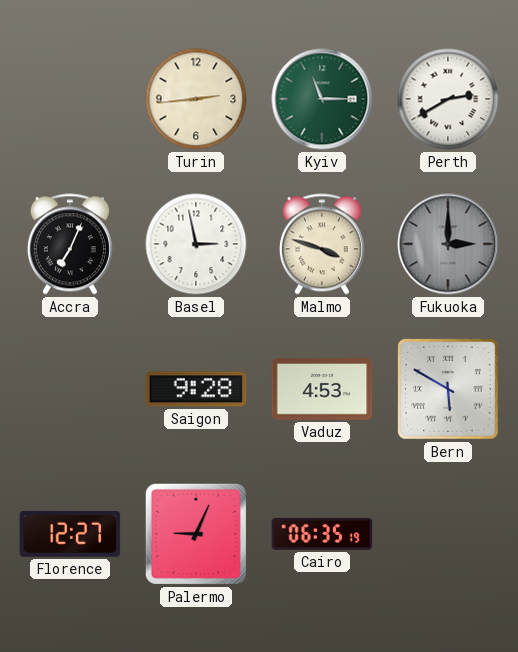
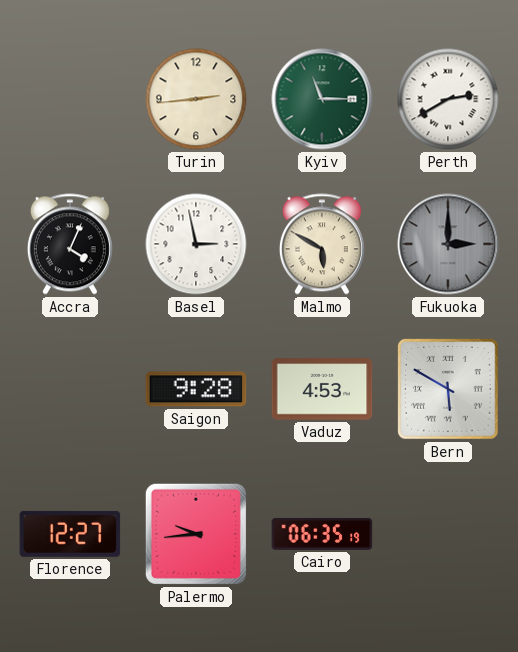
Accra: 7:04 -> 4:04
Malmo: 3:48 -> 5:50
Palermo: 9:04 -> 9:44
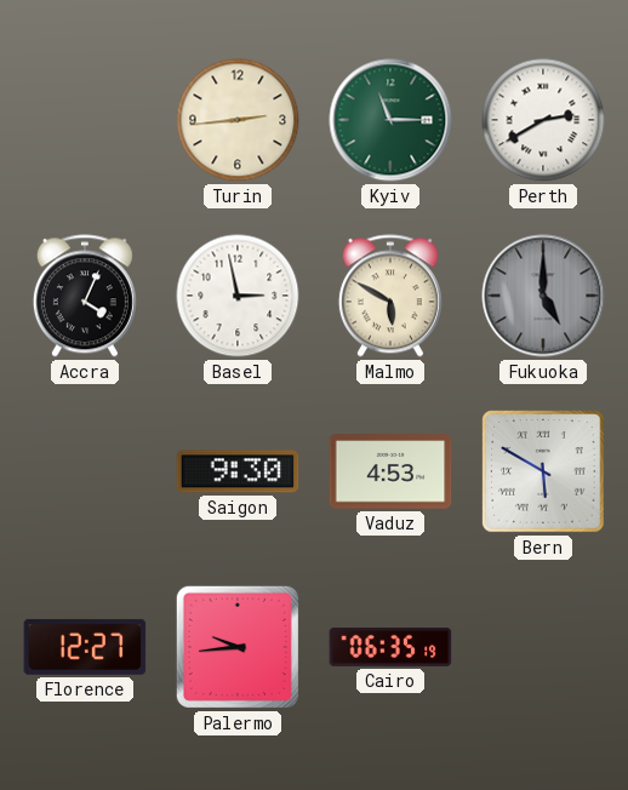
Fukuoka: 3:00 -> 5:00
Saigon: 9:28 -> 9:30
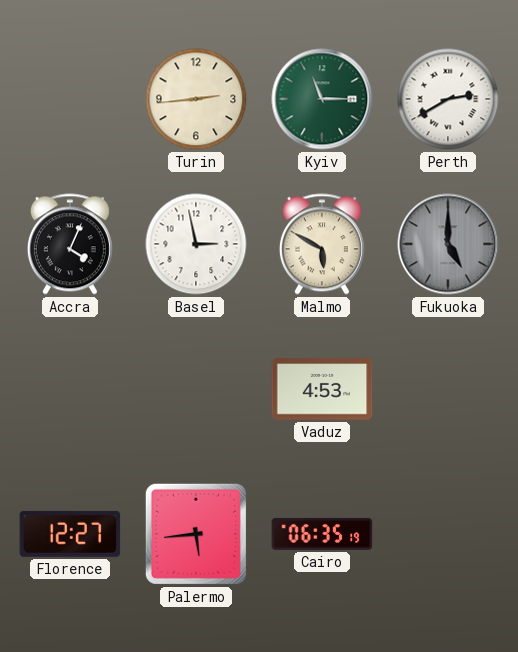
Saigon: 9:30 -> none
Bern: 5:50 -> none
Palermo: 9:44 -> 5:44
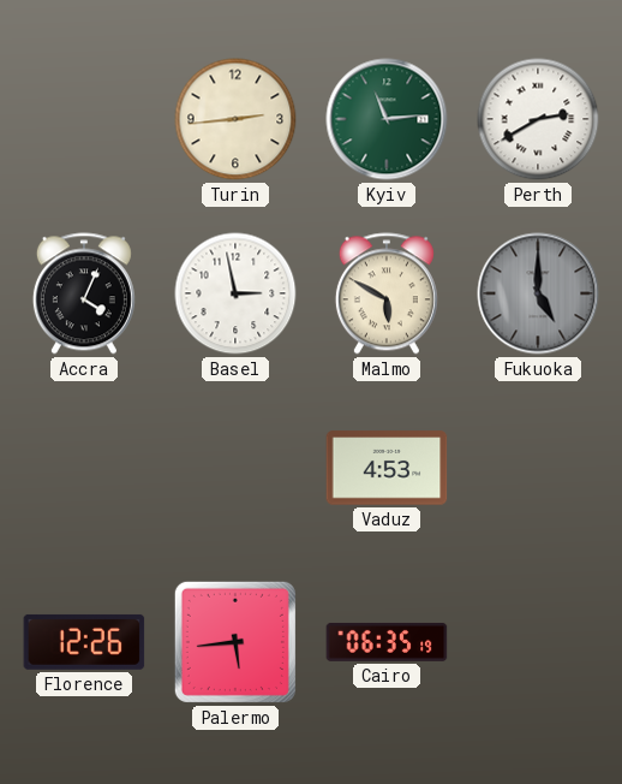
Kyiv: 11:15 -> 11:14
Florence: 12:27 -> 12:26
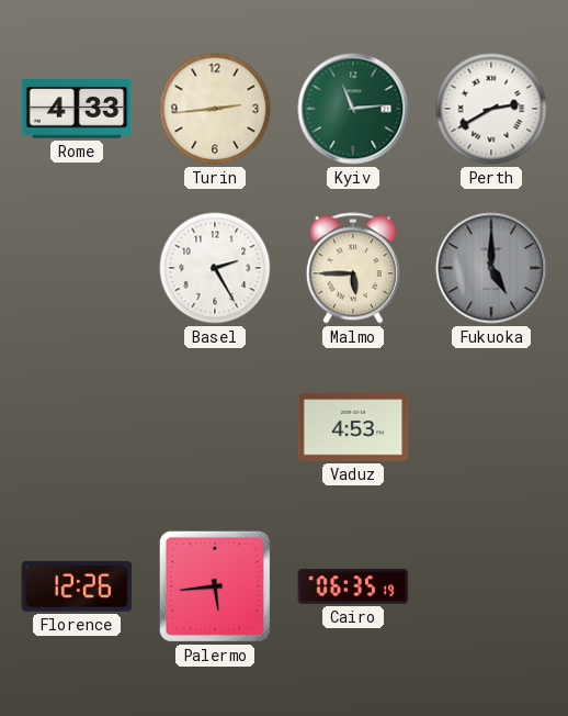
Rome: none -> 4:33
Accra: 4:04 -> none
Basel: 2:58 -> 2:25
Malmo: 5:50 -> 5:45
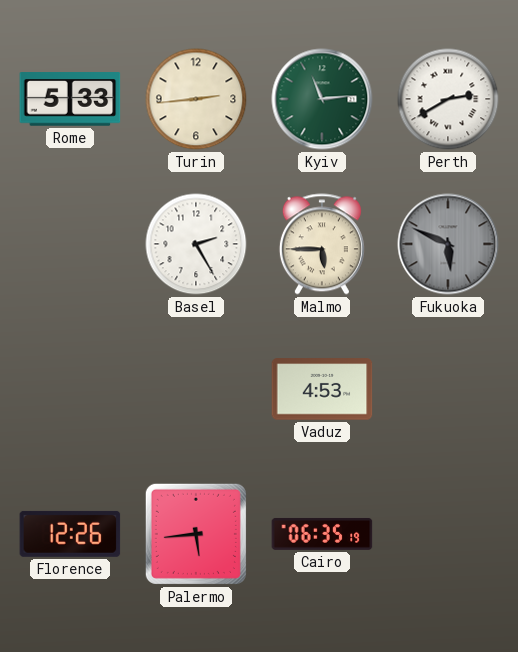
Rome: 4:33 -> 5:33
Fukuoka: 5:00 -> 5:49
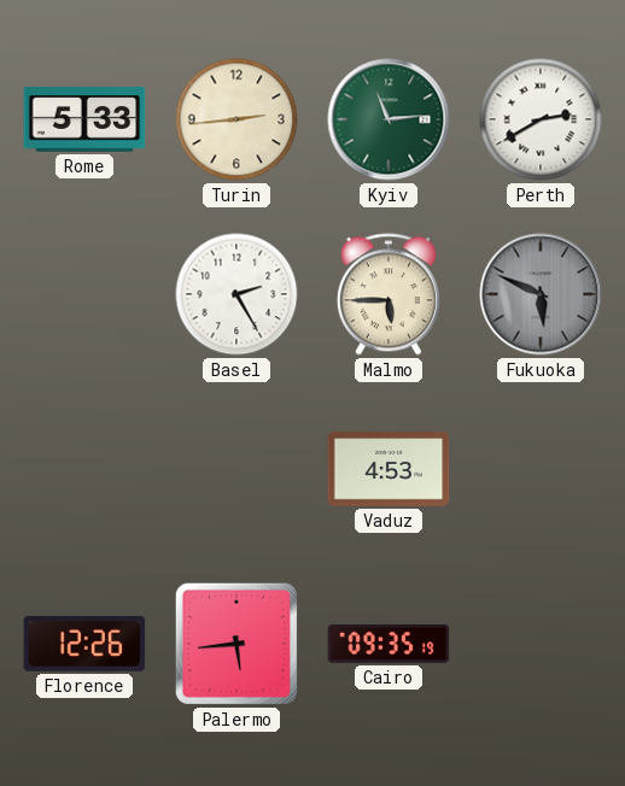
Cairo: 06:35 -> 09:35
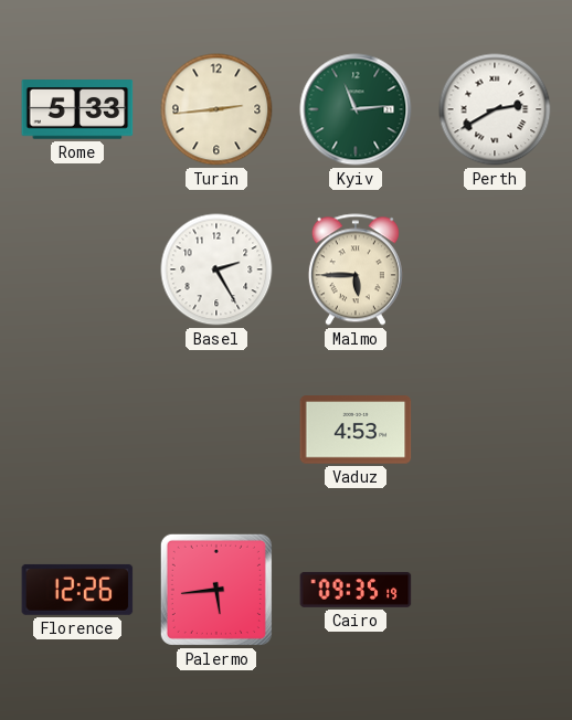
Fukuoka: 5:49 -> none
